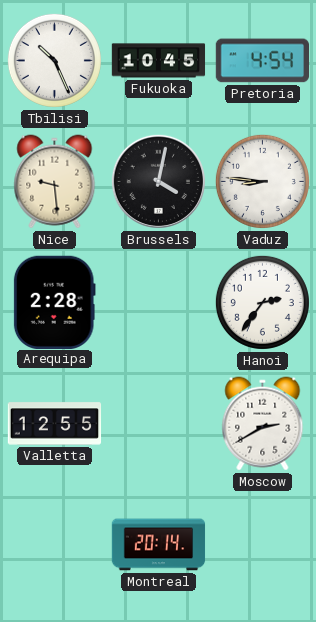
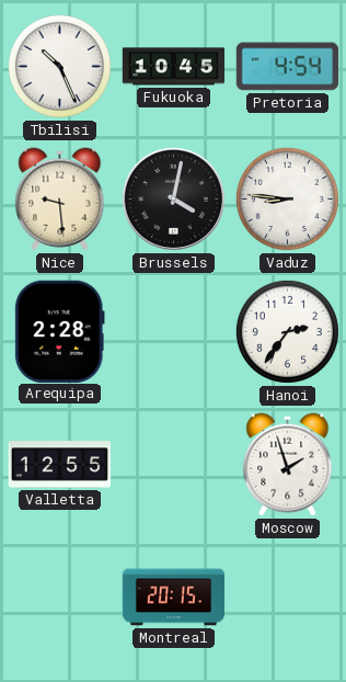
Moscow: 2:40 -> 1:57
Montreal: 20:14 -> 20:15
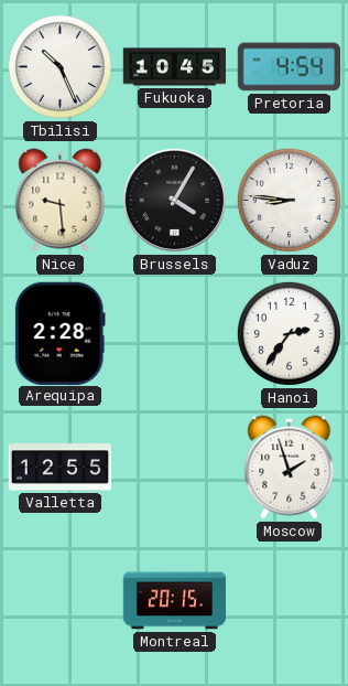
Brussels: 4:02 -> 4:05
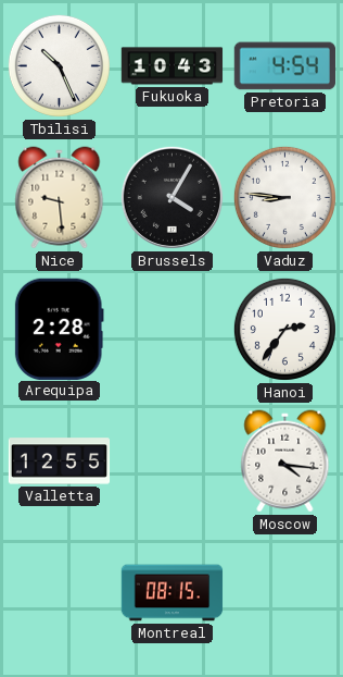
Fukuoka: 10:45 -> 10:43
Moscow: 1:57 -> 4:16
Montreal: 20:15 -> 08:15
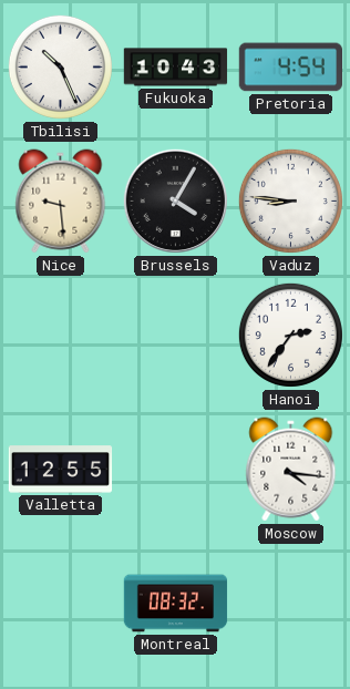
Arequipa: 2:28 -> none
Montreal: 08:15 -> 08:32
